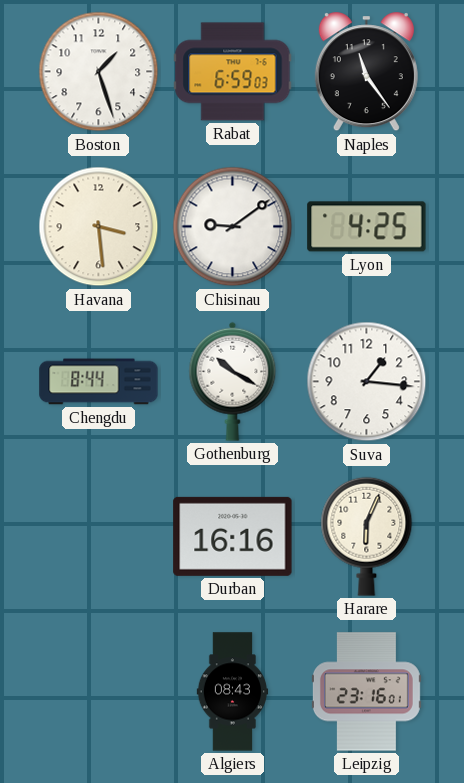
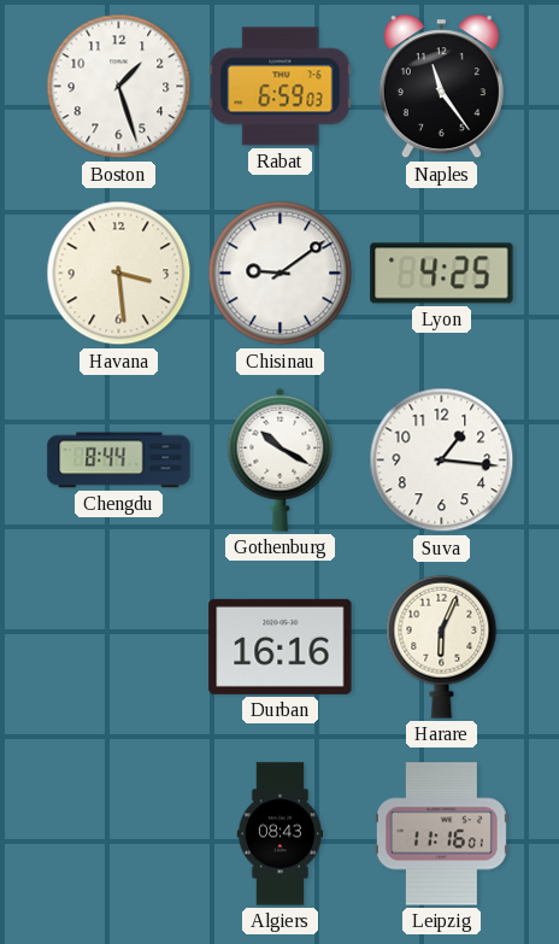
Leipzig: 23:16 -> 11:16
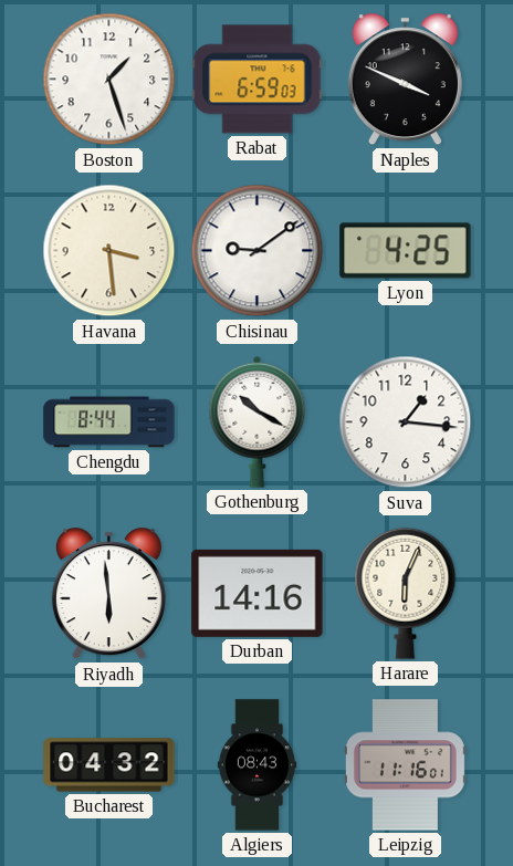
Naples: 11:24 -> 3:49
Riyadh: none -> 5:59
Durban: 16:16 -> 14:16
Bucharest: none -> 04:32
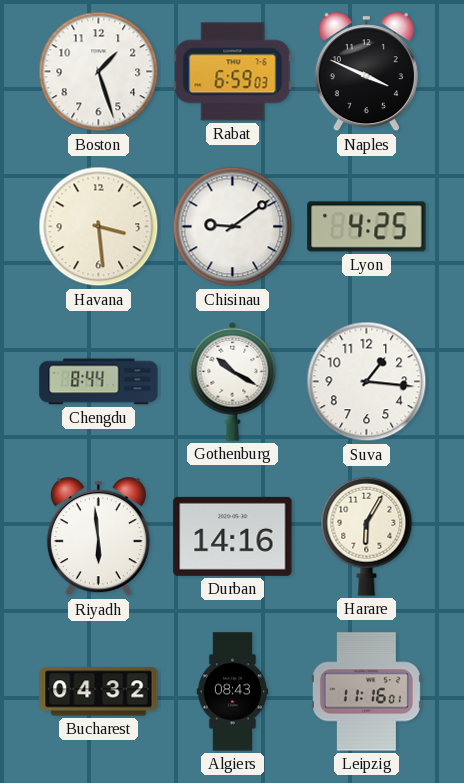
Harare: 6:04 -> 6:05
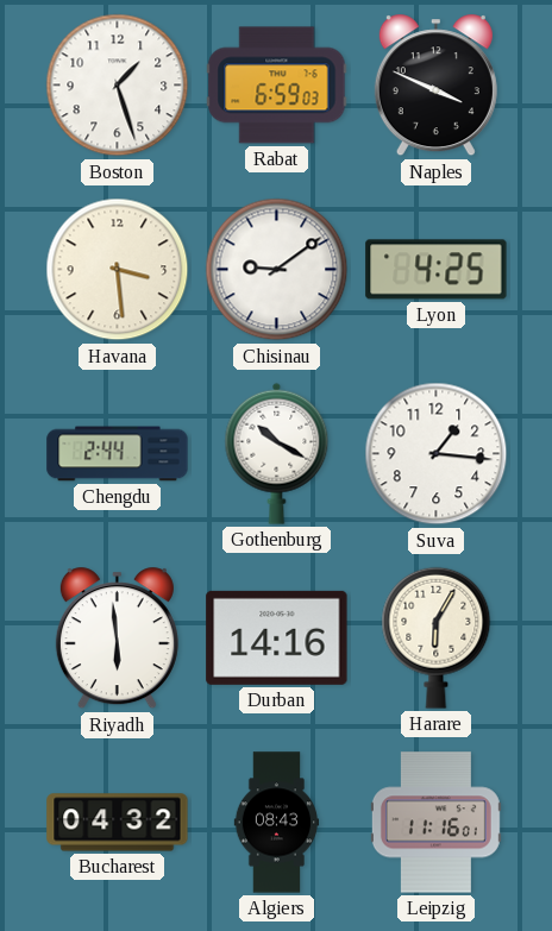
Chengdu: 8:44 -> 2:44
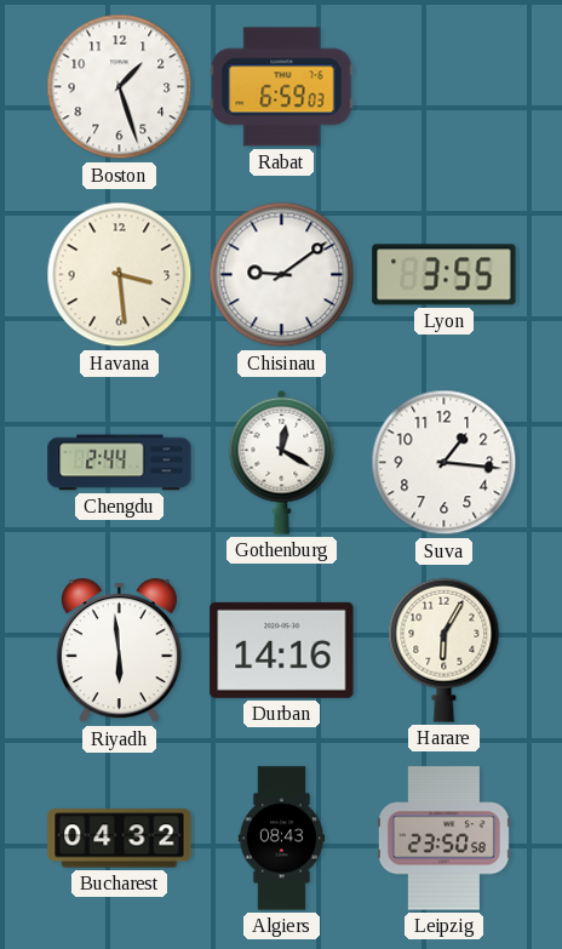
Naples: 3:49 -> none
Lyon: 4:25 -> 3:55
Gothenburg: 10:20 -> 12:20
Leipzig: 11:16 -> 23:50
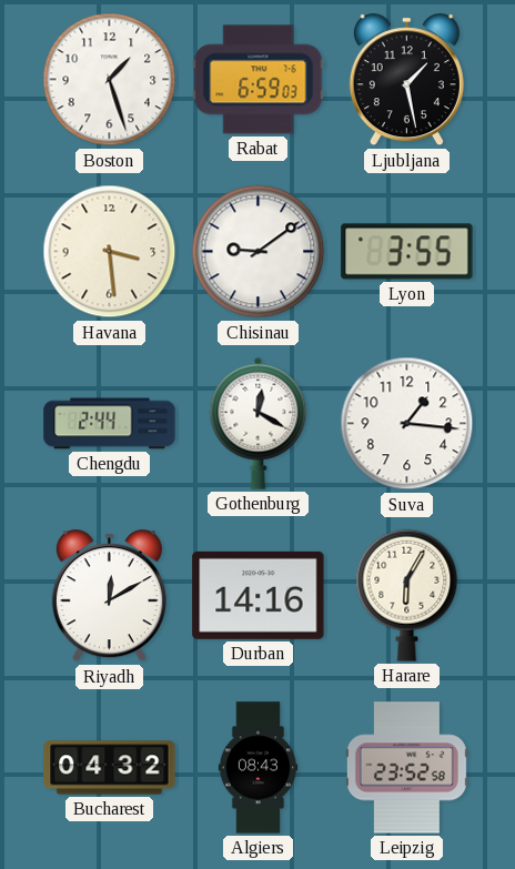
Ljubljana: none -> 1:28
Riyadh: 5:59 -> 12:10
Leipzig: 23:50 -> 23:52
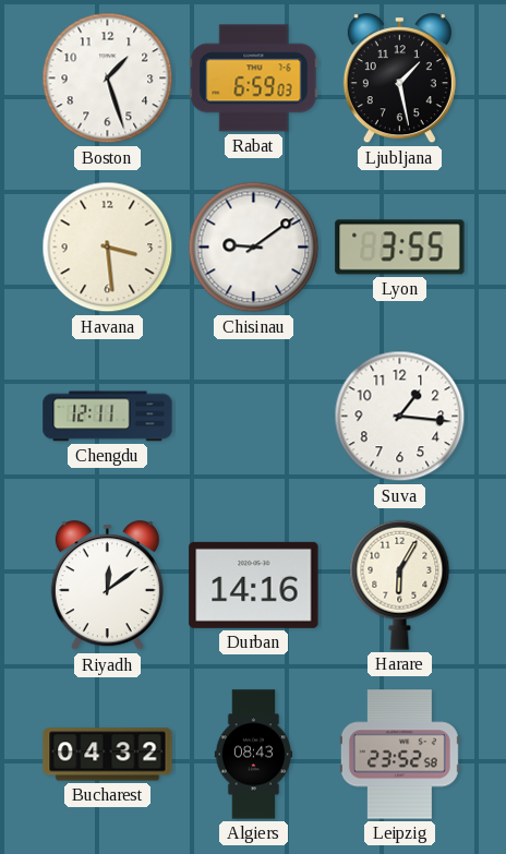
Chengdu: 2:44 -> 12:11
Gothenburg: 12:20 -> none
Riyadh: 12:10 -> 12:09
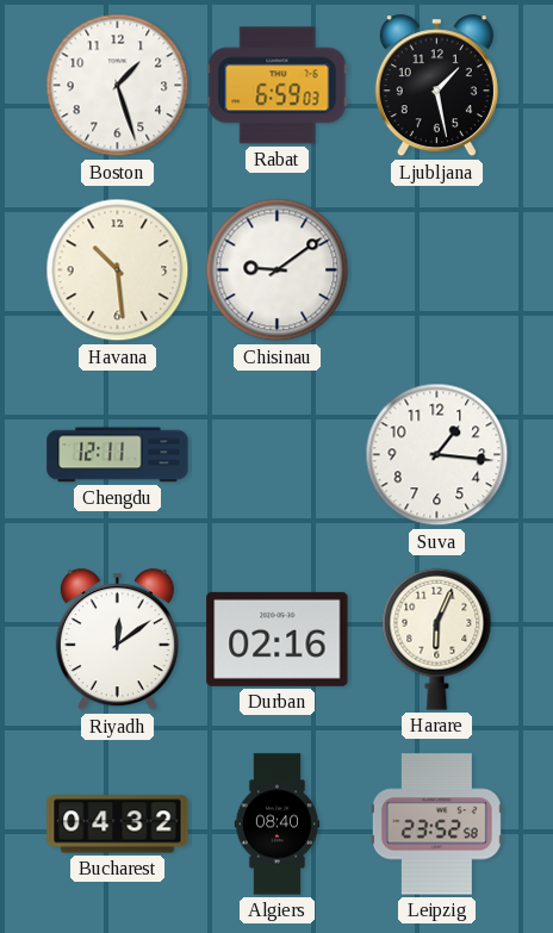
Havana: 3:29 -> 10:29
Lyon: 3:55 -> none
Durban: 14:16 -> 02:16
Harare: 6:05 -> 6:04
Algiers: 08:43 -> 08:40
